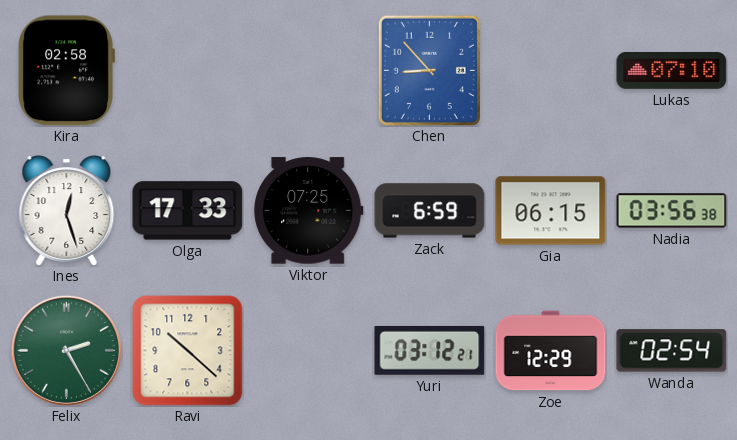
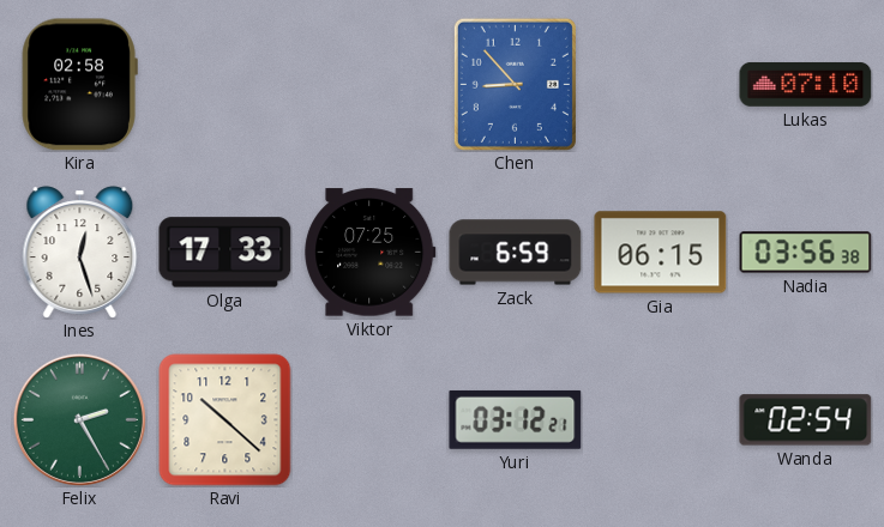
Zoe: 12:29 -> none
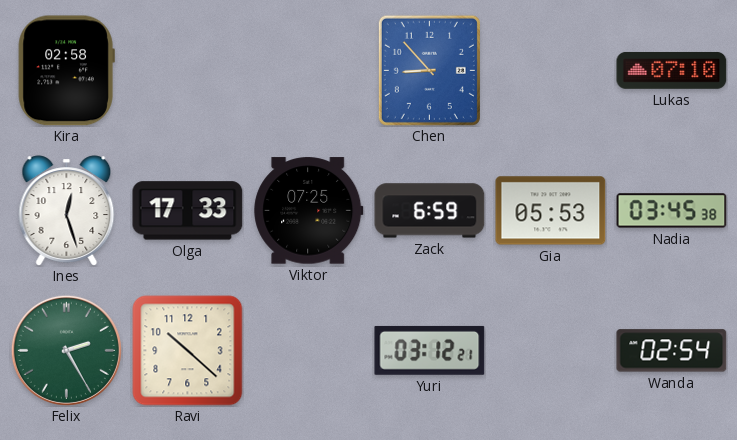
Gia: 06:15 -> 05:53
Nadia: 03:56 -> 03:45
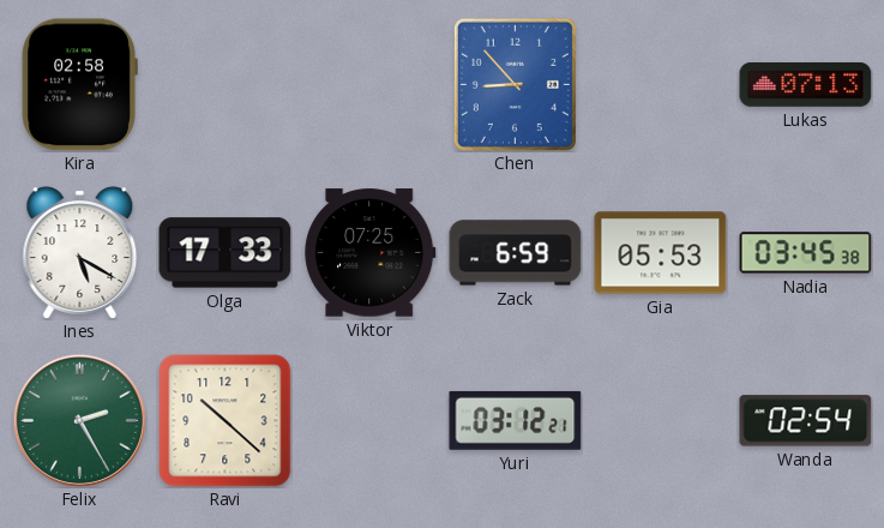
Lukas: 07:10 -> 07:13
Ines: 12:27 -> 5:20
